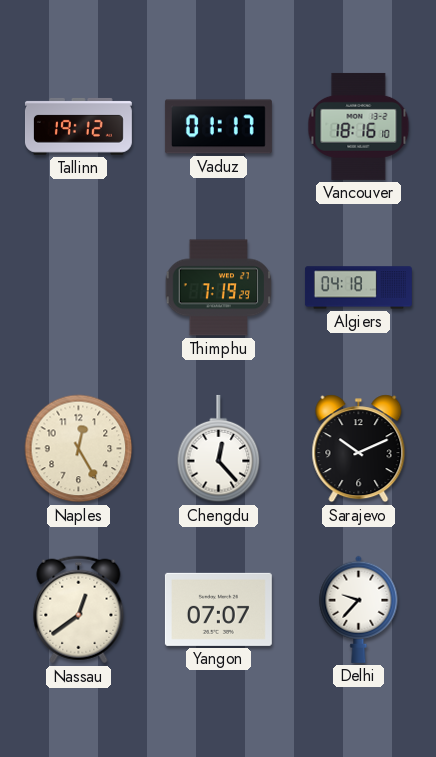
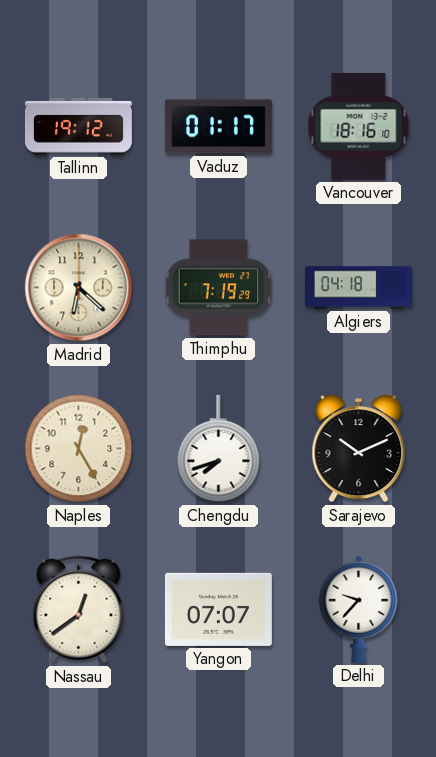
Madrid: none -> 6:22
Chengdu: 12:23 -> 7:42
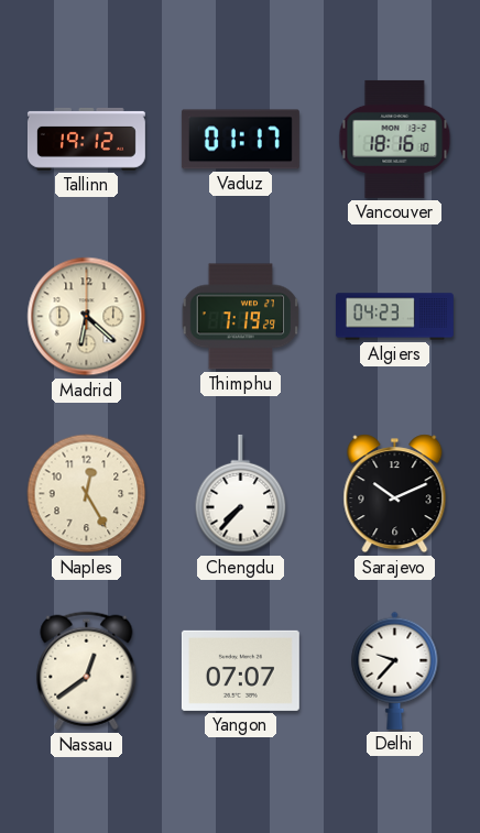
Algiers: 04:18 -> 04:23
Chengdu: 7:42 -> 7:37
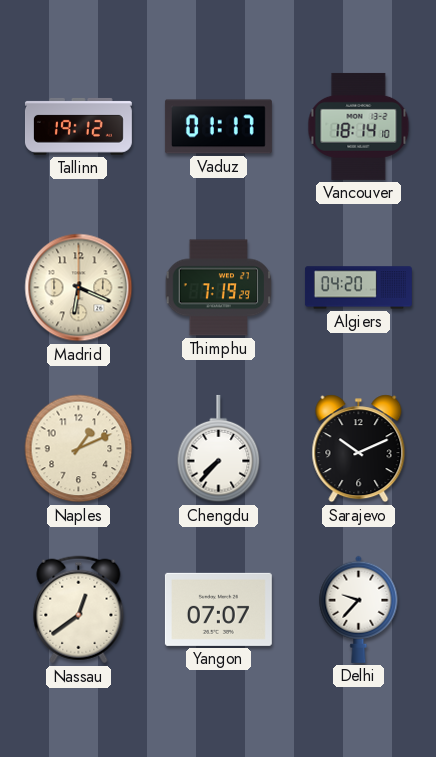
Vancouver: 18:16 -> 18:14
Madrid: 6:22 -> 6:19
Algiers: 04:23 -> 04:20
Naples: 12:25 -> 1:11
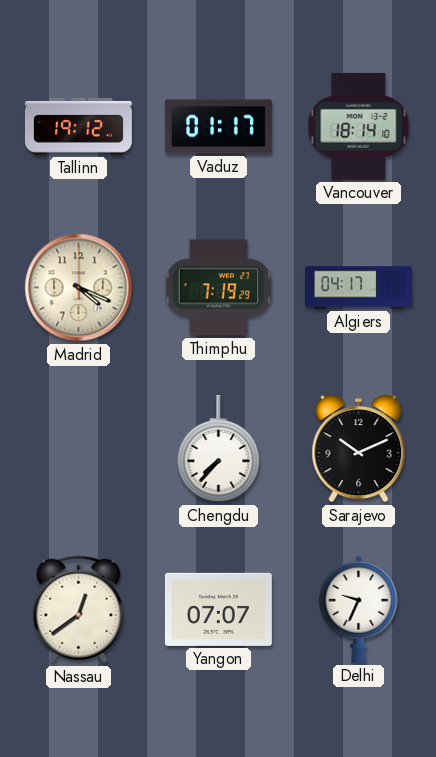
Madrid: 6:19 -> 4:19
Algiers: 04:20 -> 04:17
Naples: 1:11 -> none
Delhi: 9:37 -> 9:34
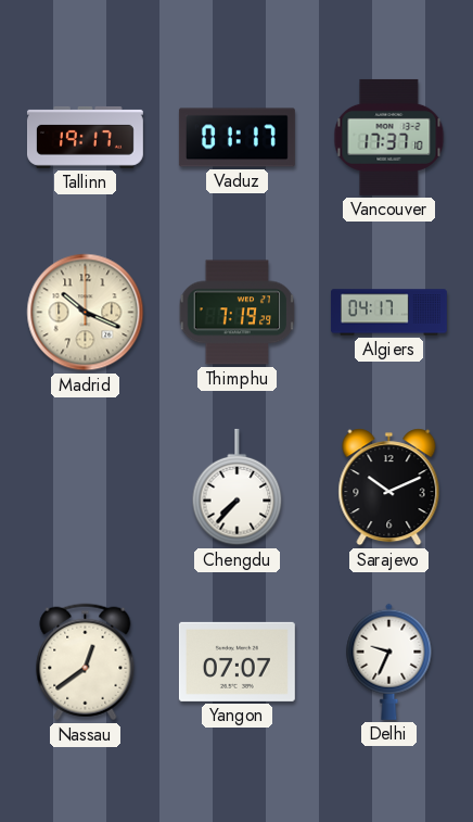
Tallinn: 19:12 -> 19:17
Vancouver: 18:14 -> 17:37
Madrid: 4:19 -> 10:19
